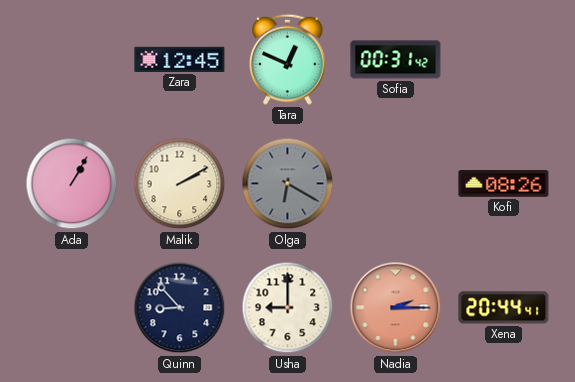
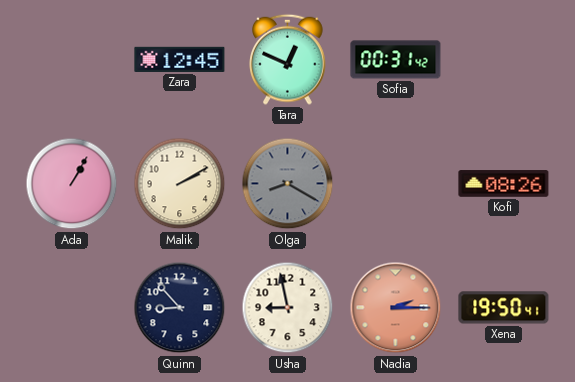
Olga: 6:20 -> 8:20
Usha: 9:00 -> 8:58
Xena: 20:44 -> 19:50
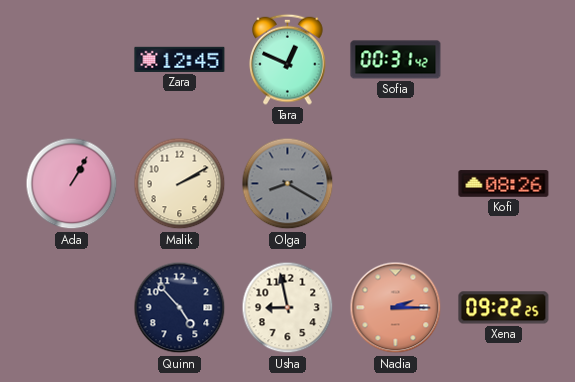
Quinn: 8:53 -> 4:53
Xena: 19:50 -> 09:22
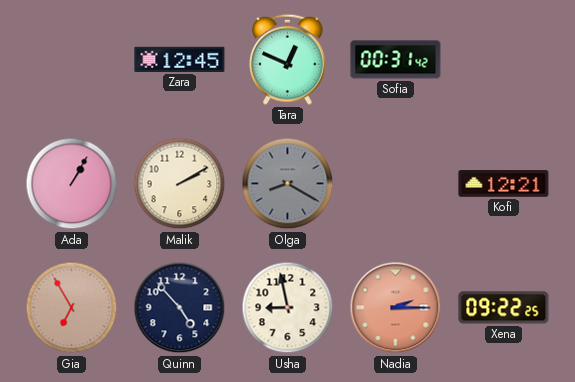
Kofi: 08:26 -> 12:21
Gia: none -> 6:55
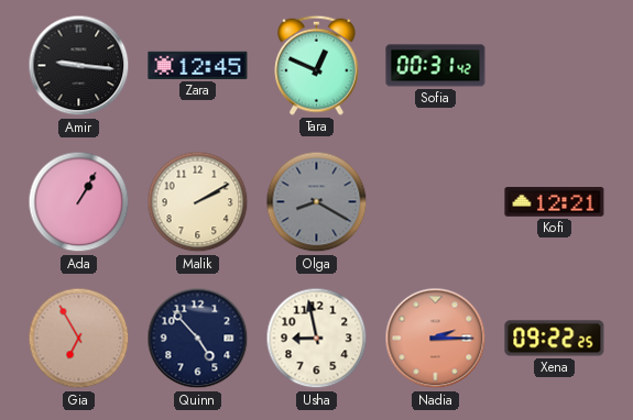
Amir: none -> 9:16
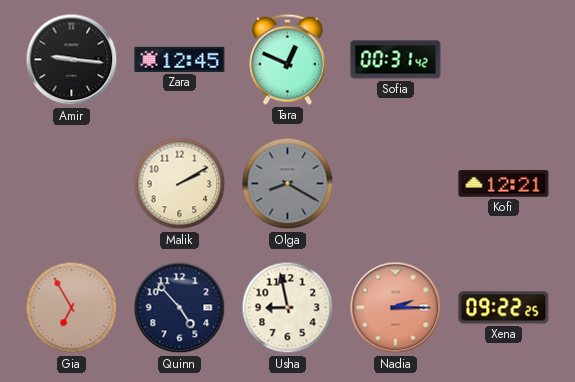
Ada: 1:05 -> none
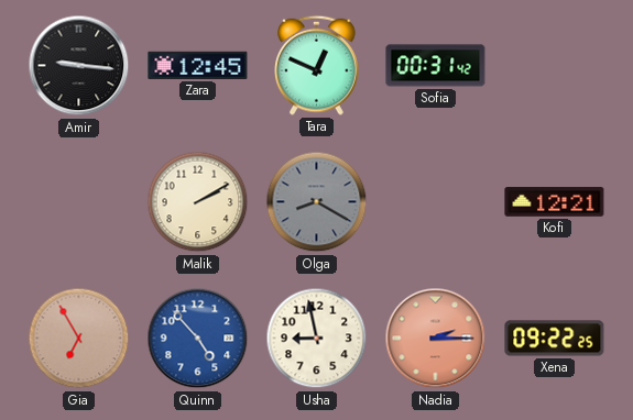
Quinn dial: navy -> blue
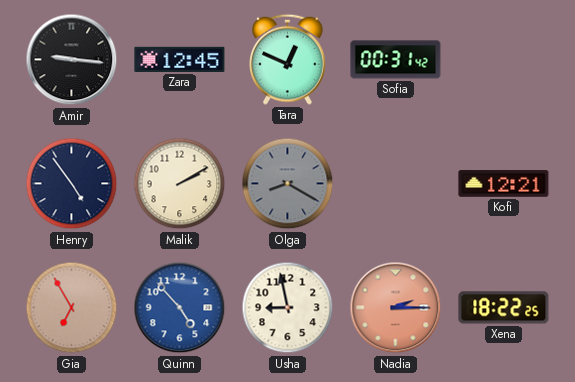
Henry: none -> 4:54
Xena: 09:22 -> 18:22
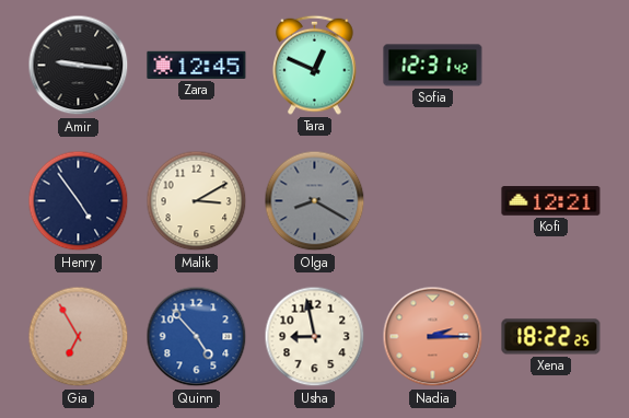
Sofia: 00:31 -> 12:31
Malik: 2:10 -> 3:10
